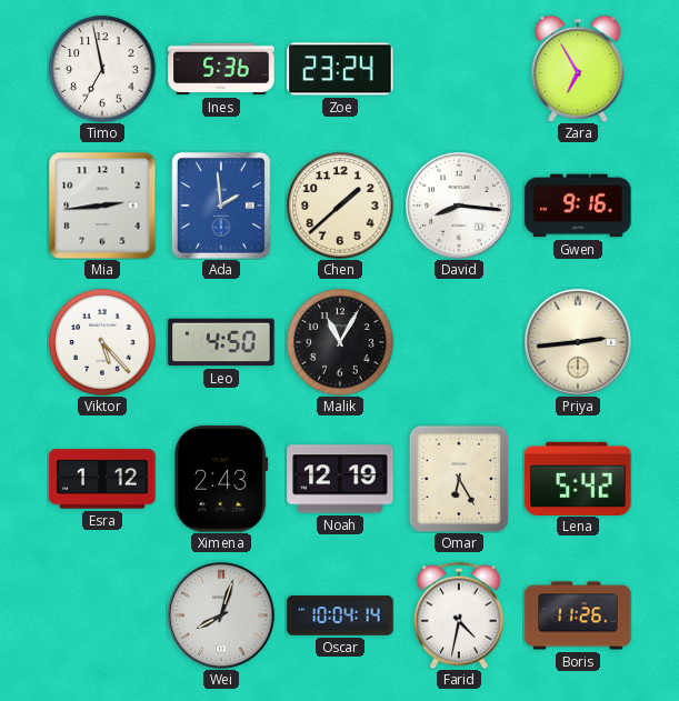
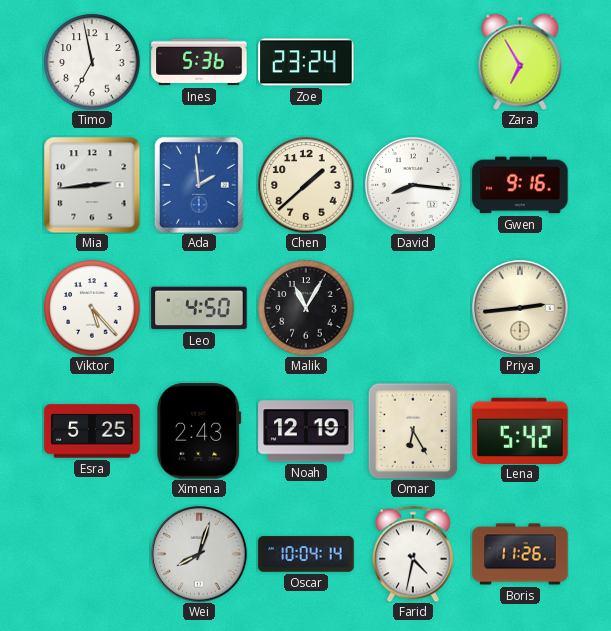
Esra: 1:12 -> 5:25
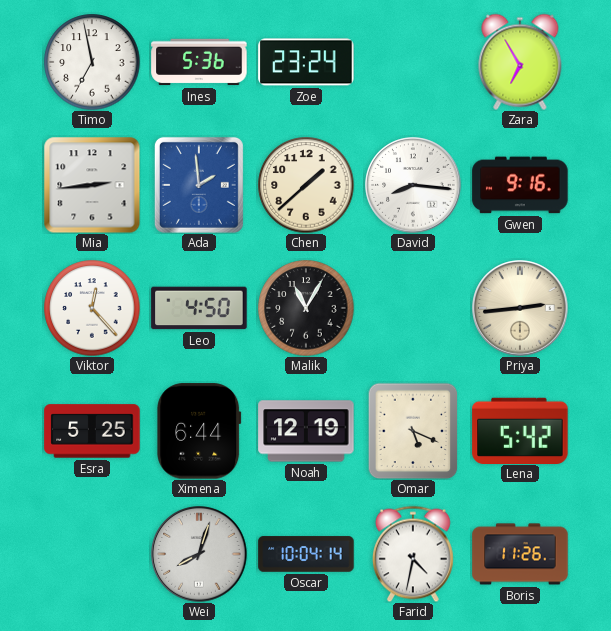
Viktor: 5:23 -> 12:23
Ximena: 2:43 -> 6:44
Omar: 6:25 -> 5:19
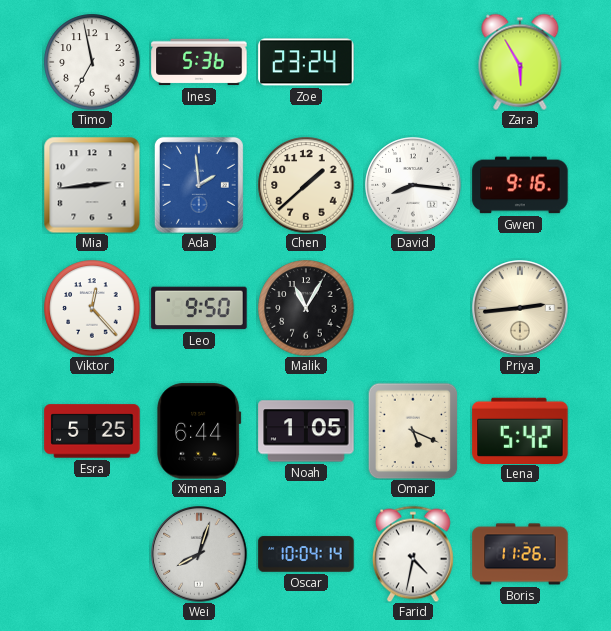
Zara: 6:55 -> 5:55
Leo: 4:50 -> 9:50
Noah: 12:19 -> 1:05
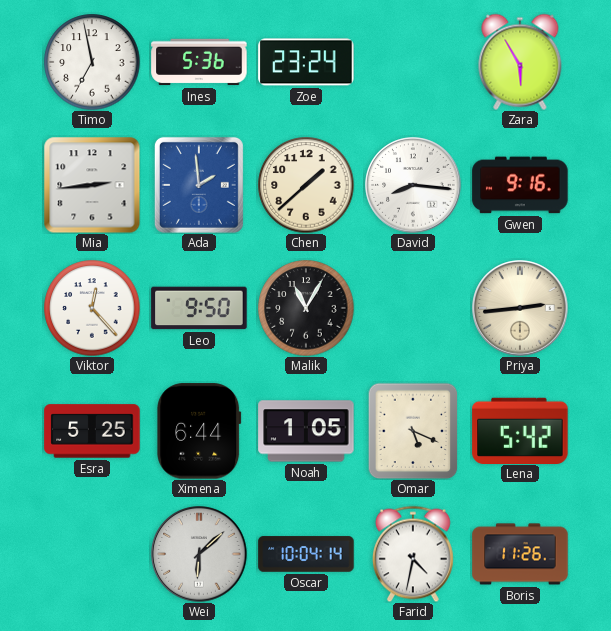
Wei: 8:03 -> 6:08
